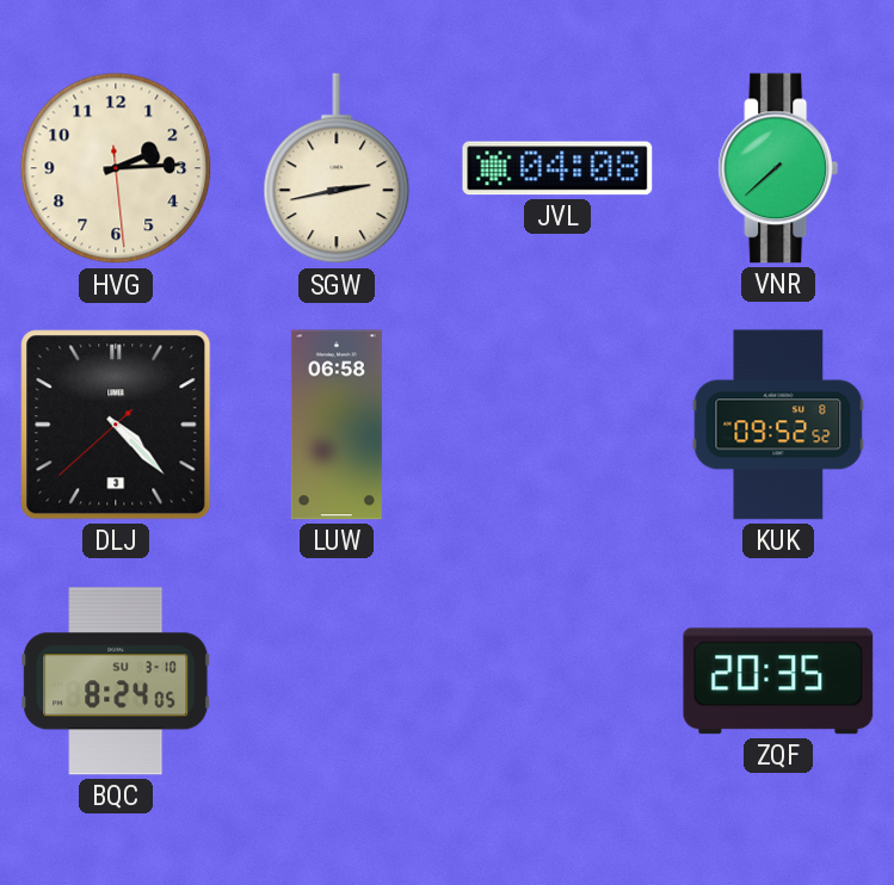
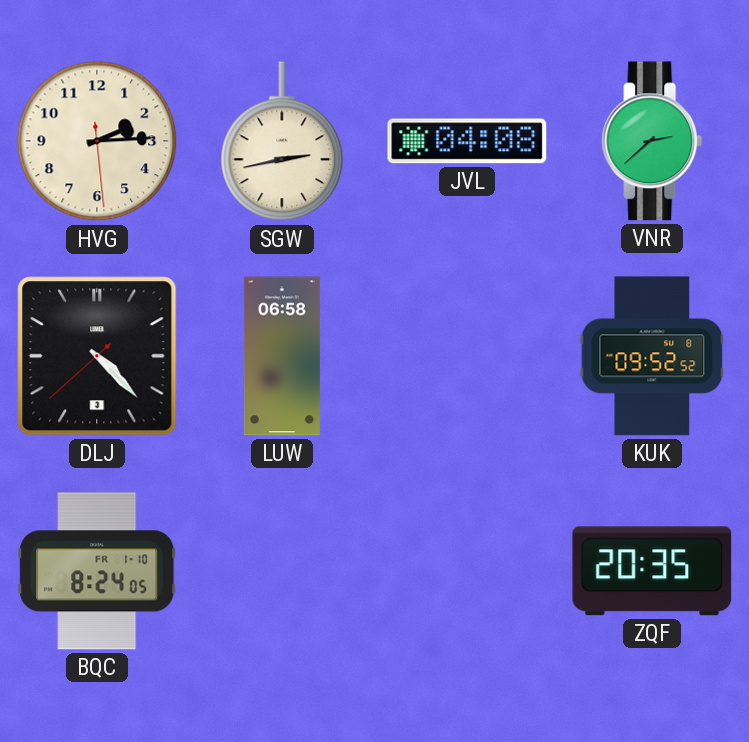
VNR: 7:38 -> 2:38
BQC date: SU 3-10 -> FR 1-10
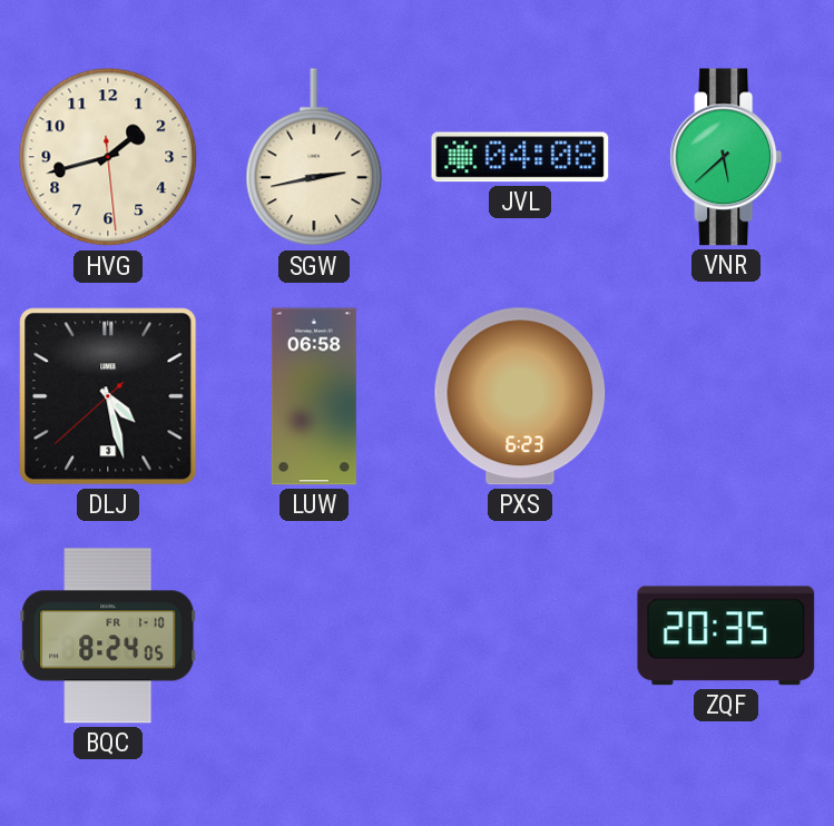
HVG: 2:14 -> 1:42
VNR: 2:38 -> 5:38
DLJ: 4:22 -> 4:27
PXS: none -> 6:23
KUK: 09:52 -> none
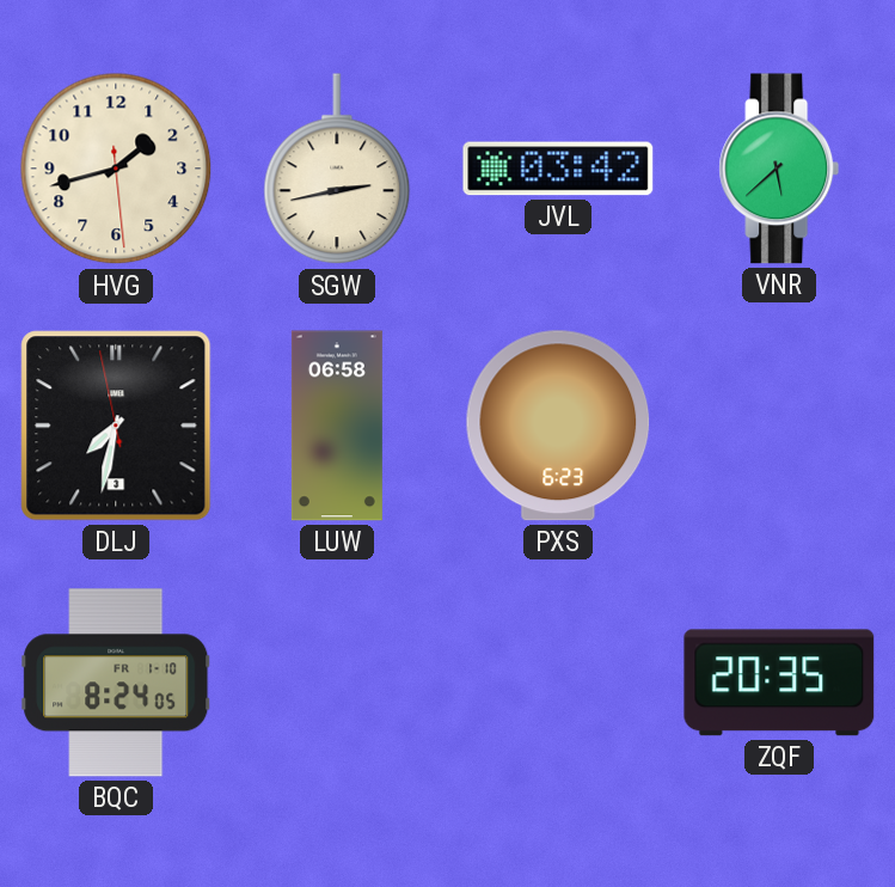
JVL: 04:08 -> 03:42
DLJ: 4:27 -> 7:31
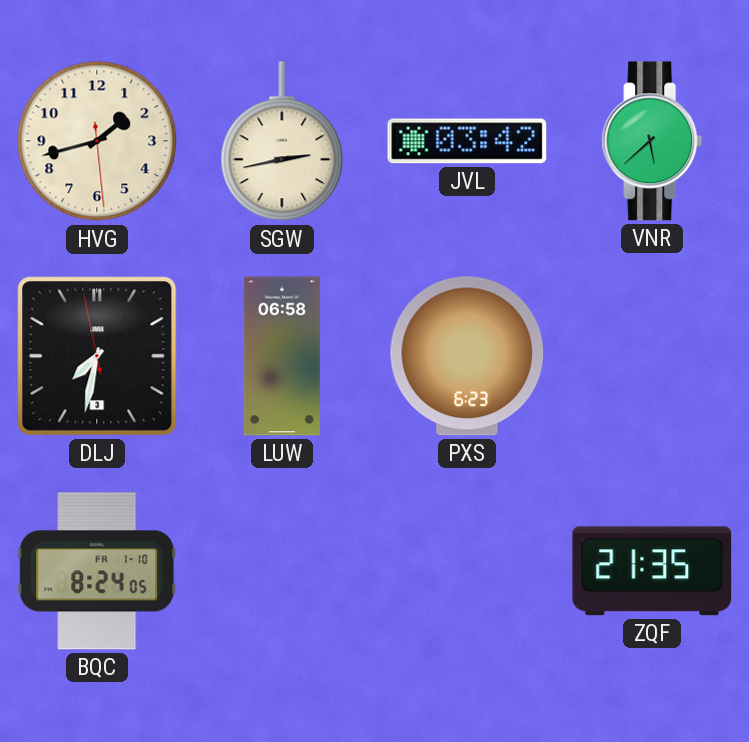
ZQF: 20:35 -> 21:35
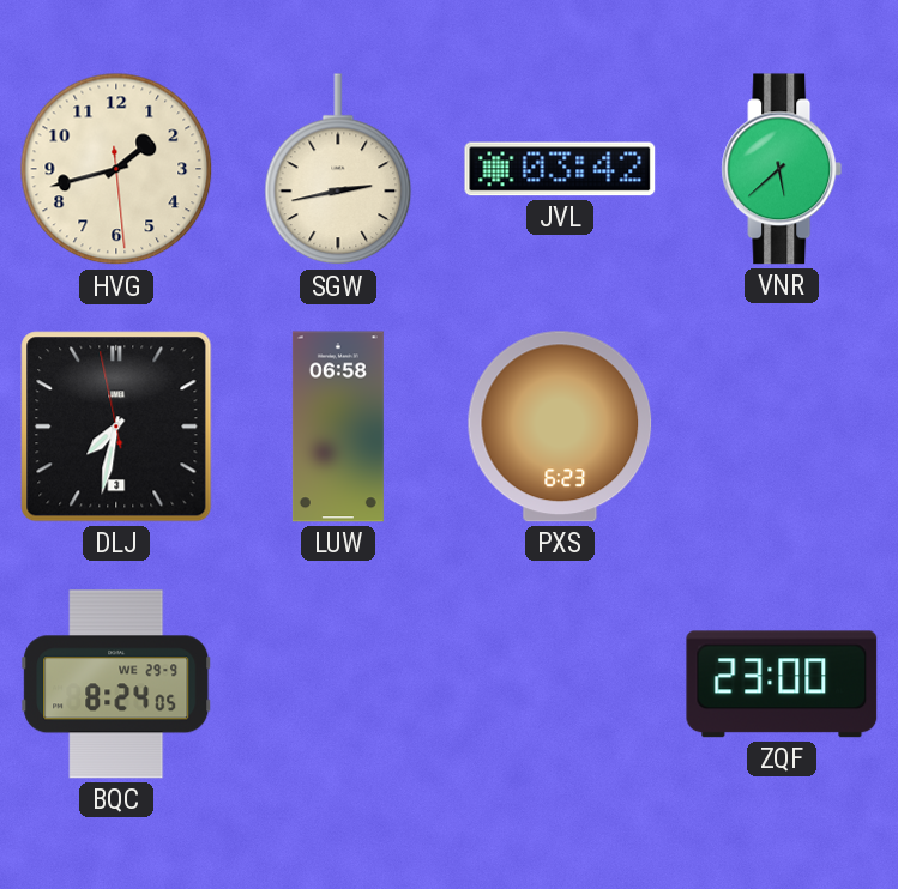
BQC date: FR 1-10 -> WE 29-9
ZQF: 21:35 -> 23:00
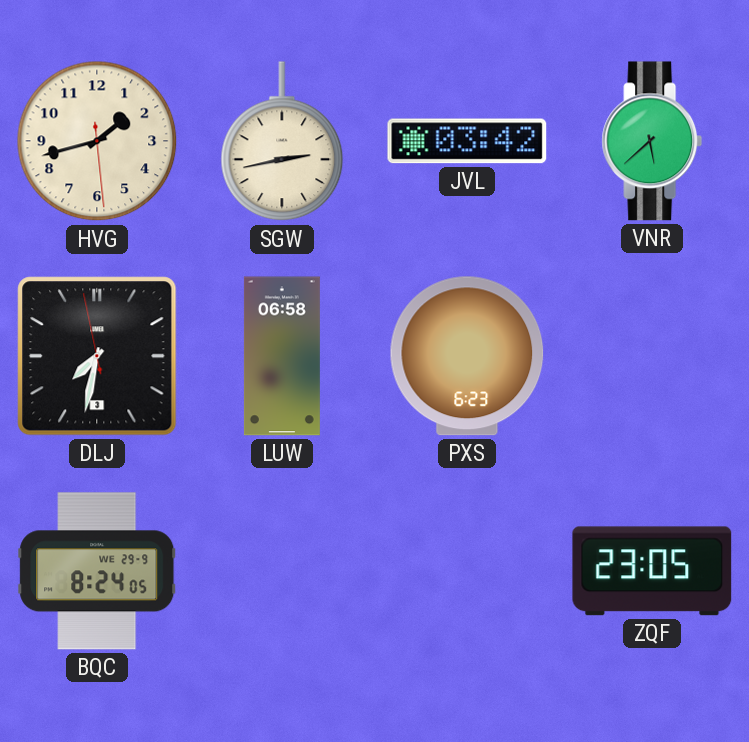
ZQF: 23:00 -> 23:05
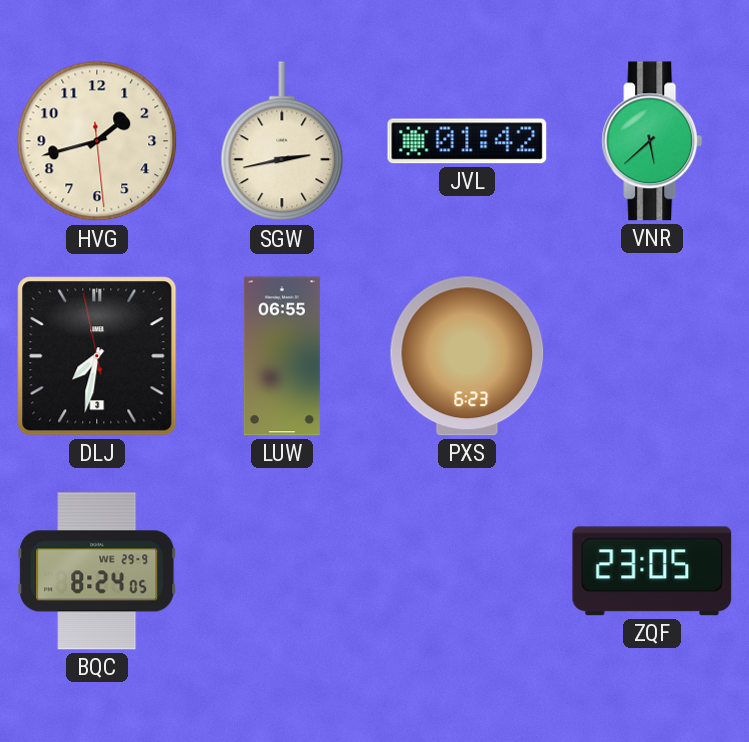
JVL: 03:42 -> 01:42
LUW: 06:58 -> 06:55
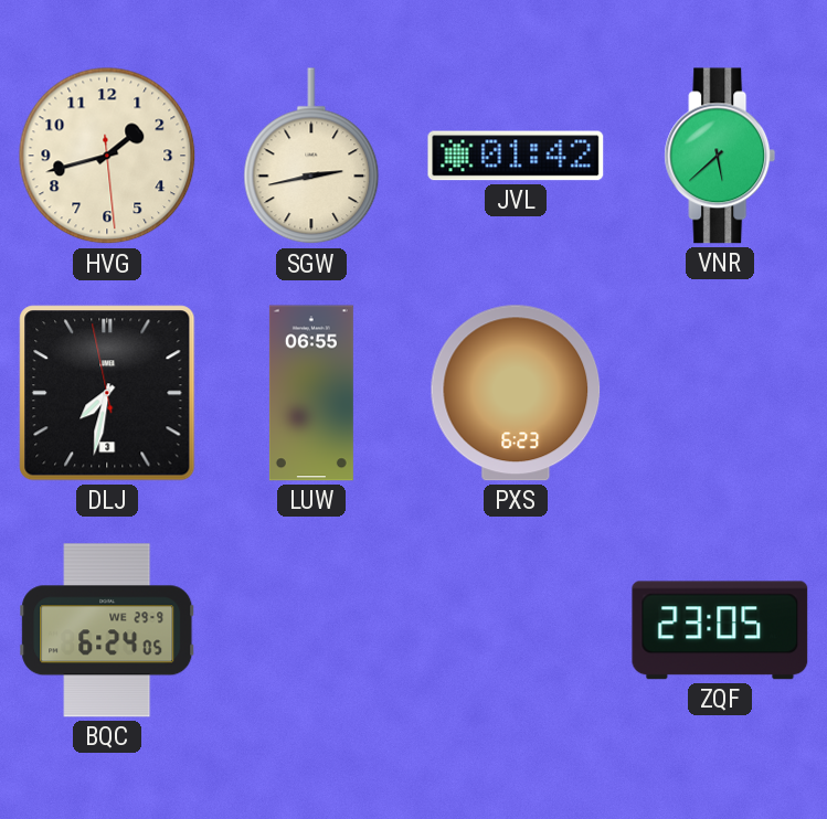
BQC: 8:24 -> 6:24
